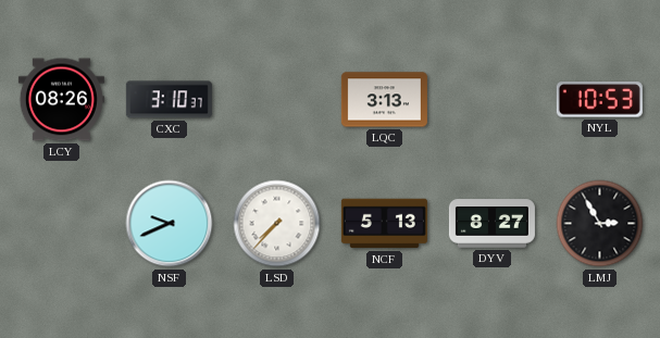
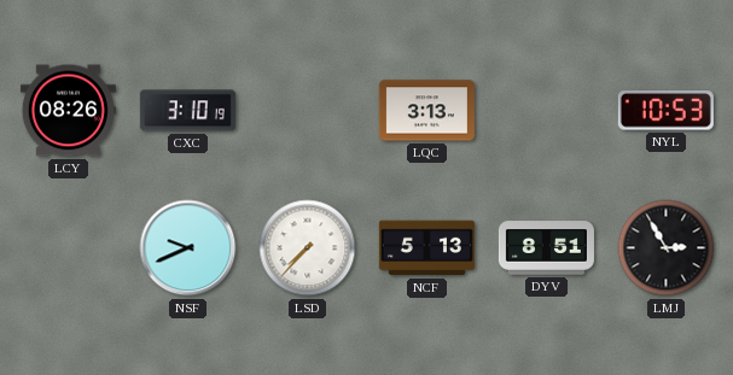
CXC: 3:10:37 -> 3:10:19
DYV: 8:27 -> 8:51
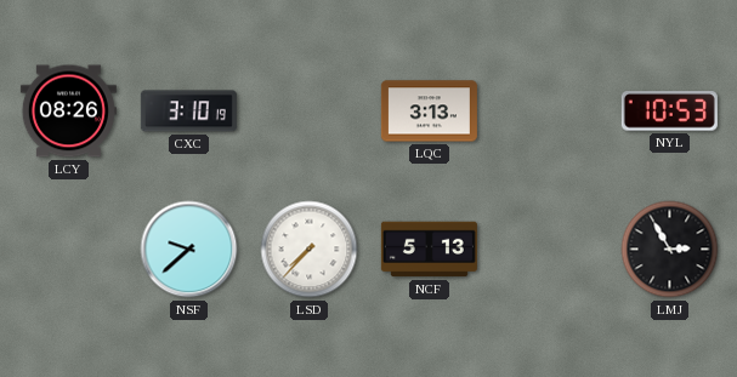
NSF: 9:41 -> 9:38
DYV: 8:51 -> none
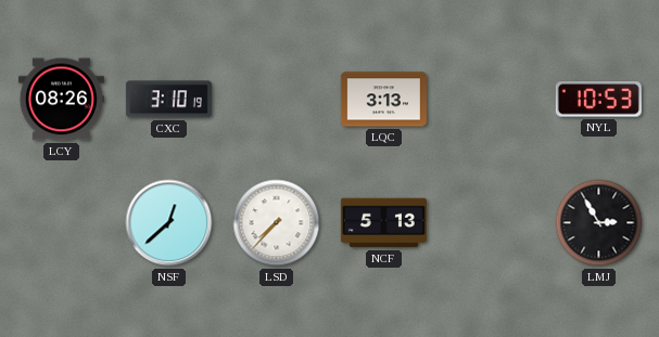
NSF: 9:38 -> 12:38
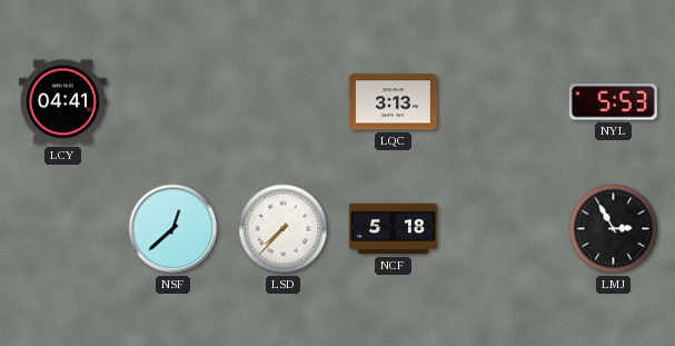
LCY: 08:26 -> 04:41
CXC: 3:10 -> none
NYL: 10:53 -> 5:53
NCF: 5:13 -> 5:18
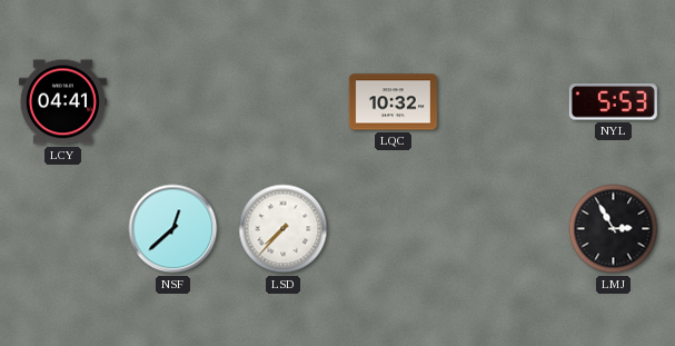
LQC: 3:13 -> 10:32
NCF: 5:18 -> none
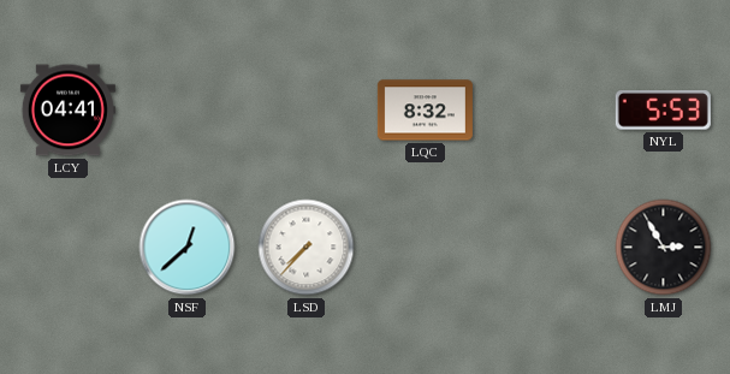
LQC: 10:32 -> 8:32
